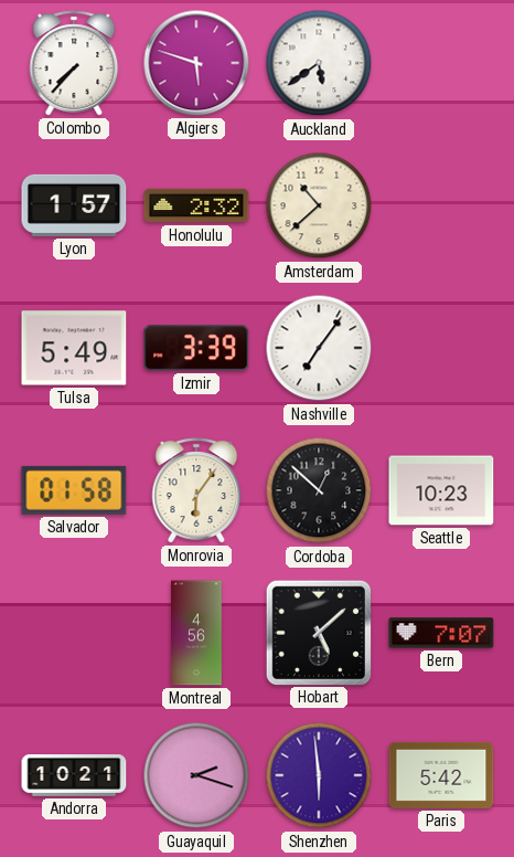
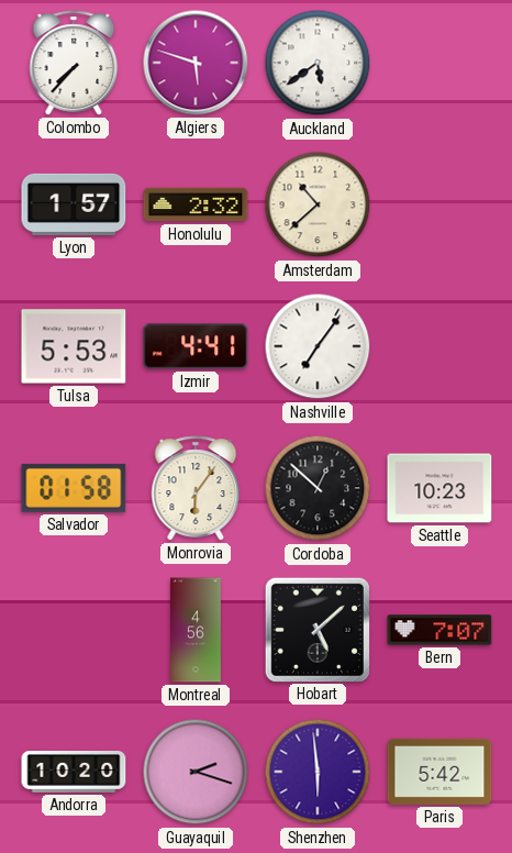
Tulsa: 5:49 -> 5:53
Izmir: 3:39 -> 4:41
Andorra: 10:21 -> 10:20
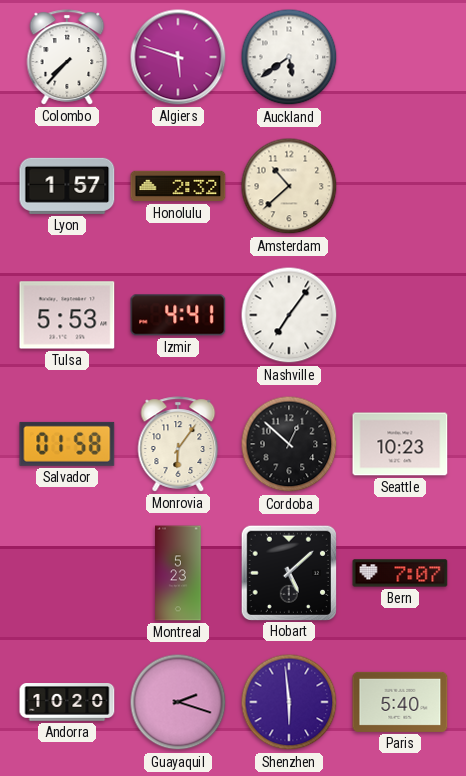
Montreal: 4:56 -> 5:23
Paris: 5:42 -> 5:40
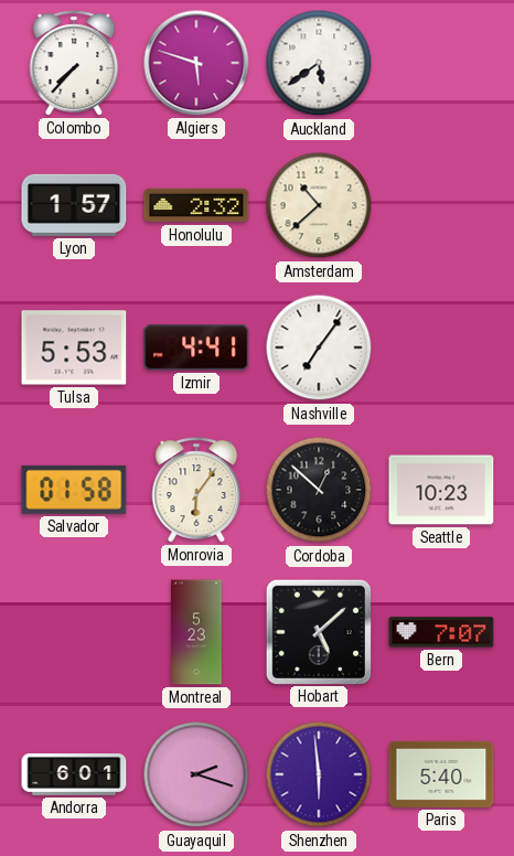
Andorra: 10:20 -> 6:01
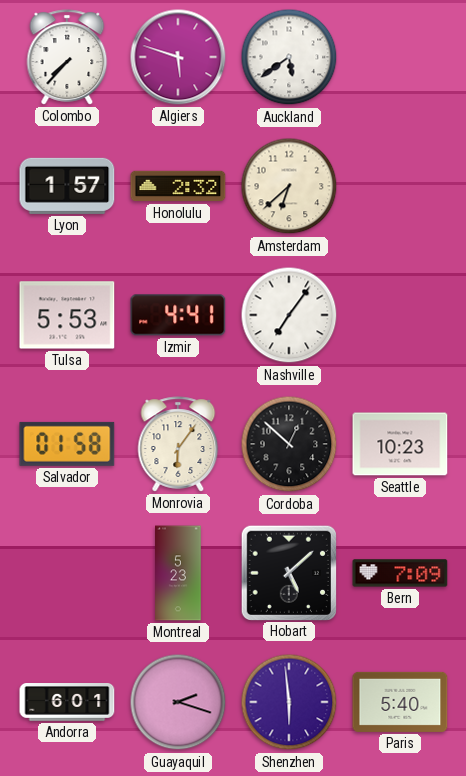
Amsterdam: 10:38 -> 6:38
Bern: 7:07 -> 7:09
